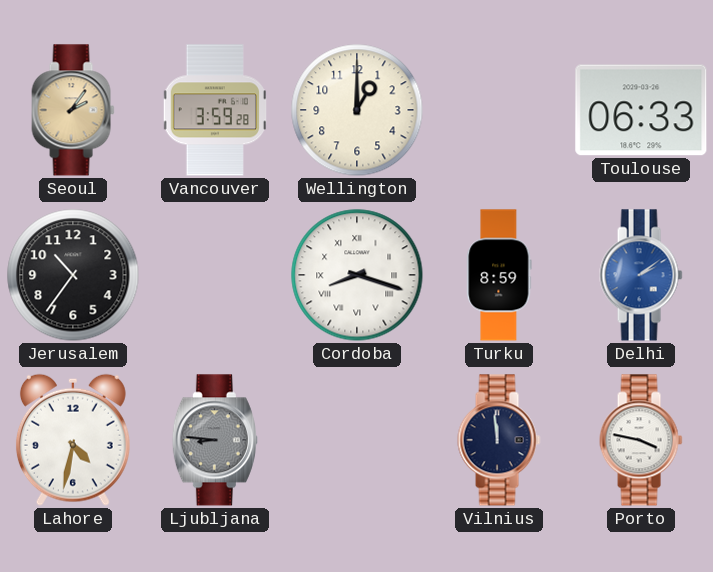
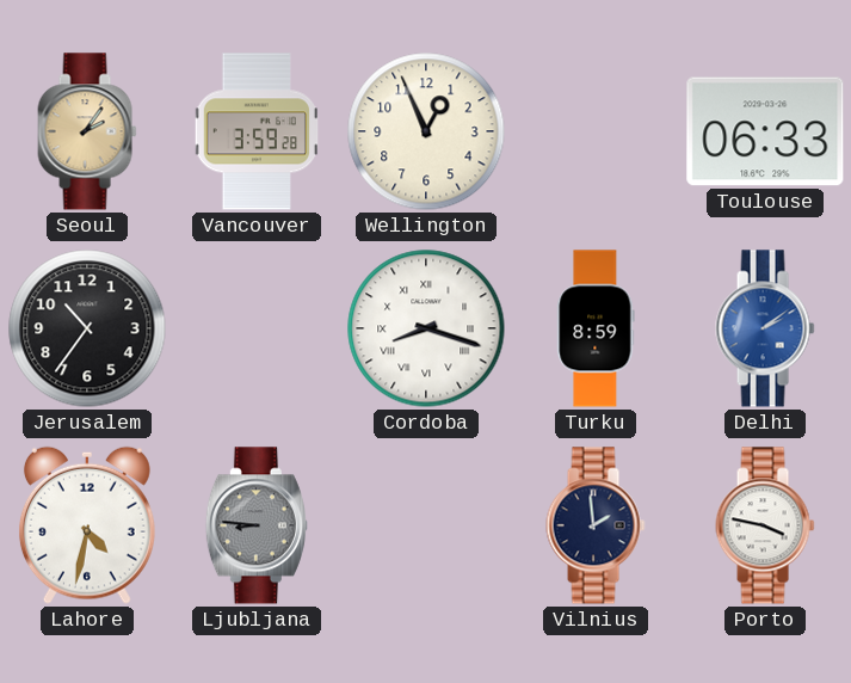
Wellington: 1:00 -> 12:56
Vilnius: 11:59 -> 1:59
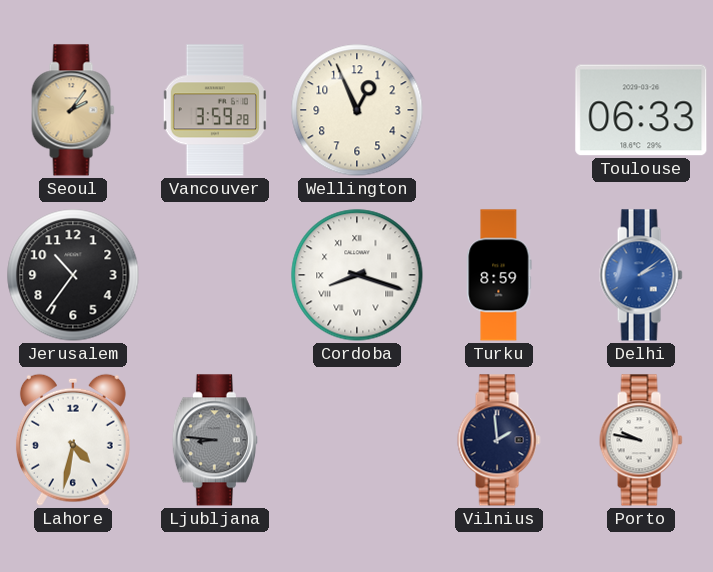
Porto: 3:47 -> 9:47
